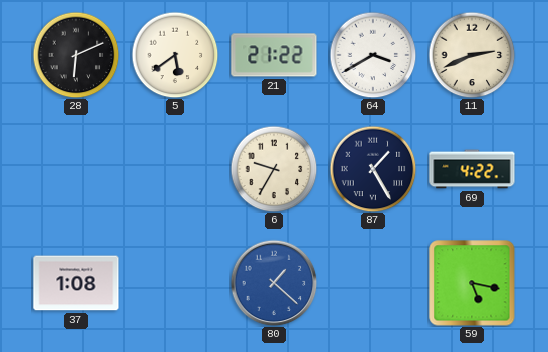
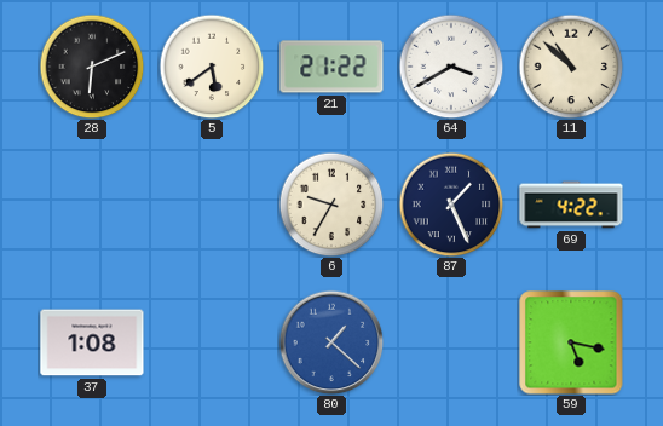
11: 2:41 -> 10:52
87: 1:25 -> 1:26
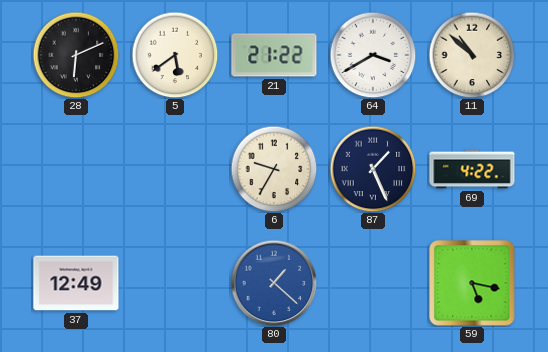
37: 1:08 -> 12:49
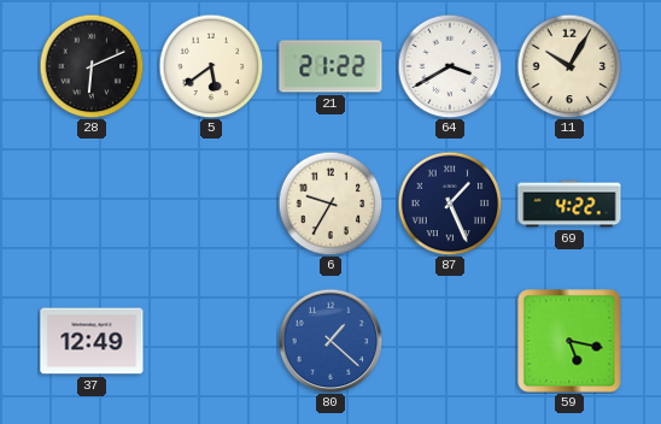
11: 10:52 -> 10:05
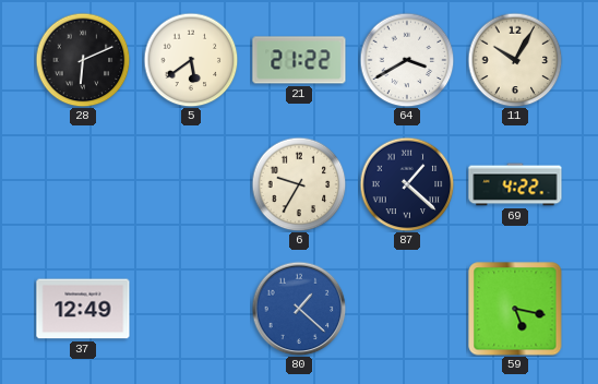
87: 1:26 -> 1:22
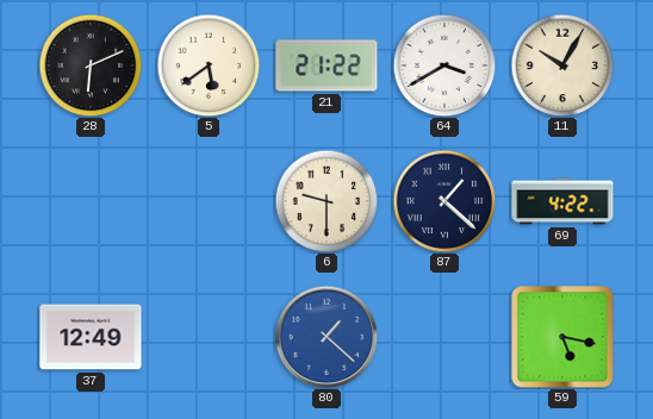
6: 9:35 -> 9:30
